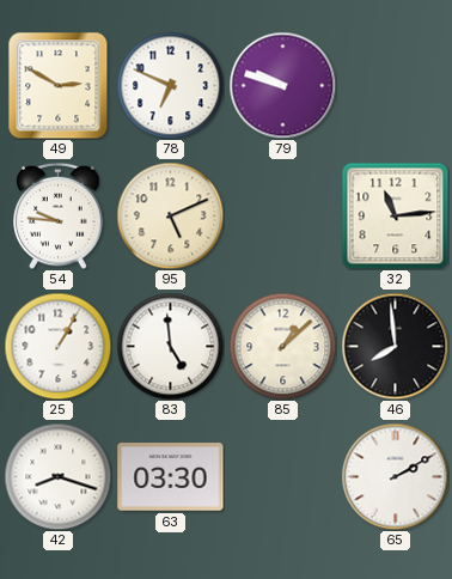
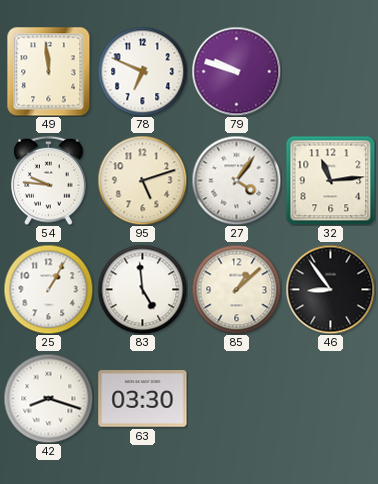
49: 2:50 -> 11:59
95: 5:11 -> 5:12
27: none -> 4:06
46: 7:59 -> 8:54
65: 2:10 -> none
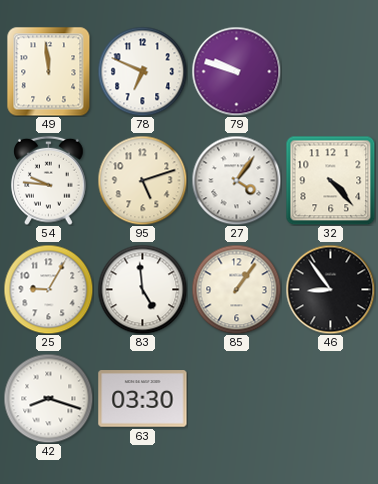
32: 11:14 -> 4:23
25: 1:05 -> 9:05
85: 1:08 -> 1:06
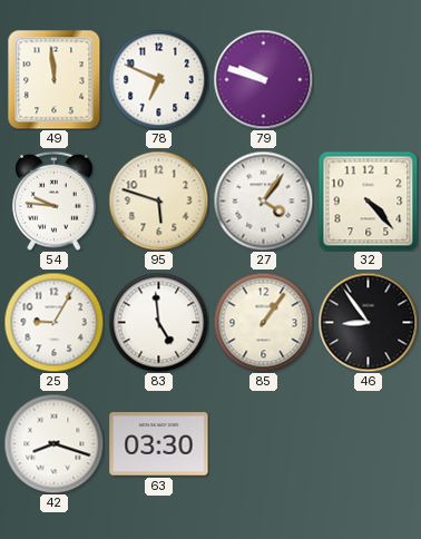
95: 5:12 -> 5:48
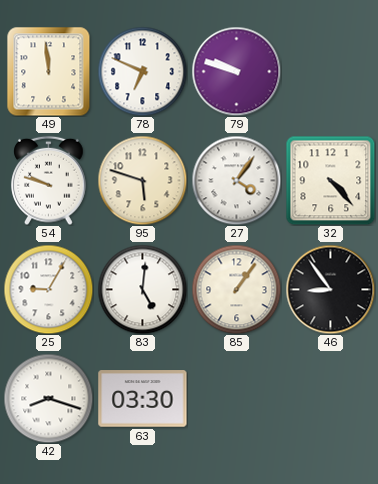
54: 9:46 -> 9:48
83: 4:59 -> 5:01
